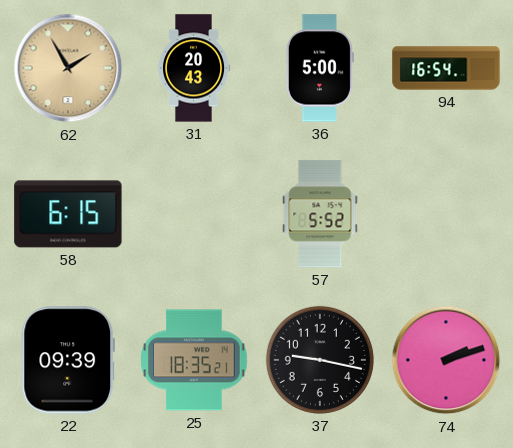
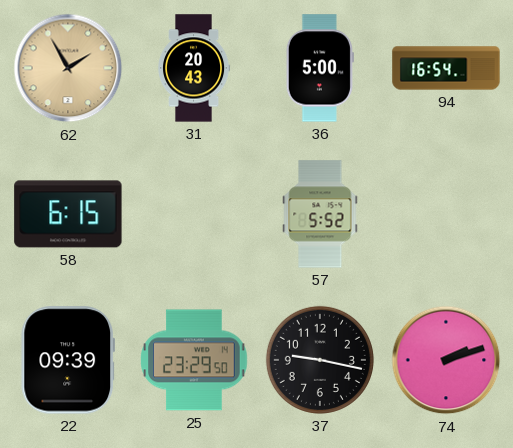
25: 18:35 -> 23:29
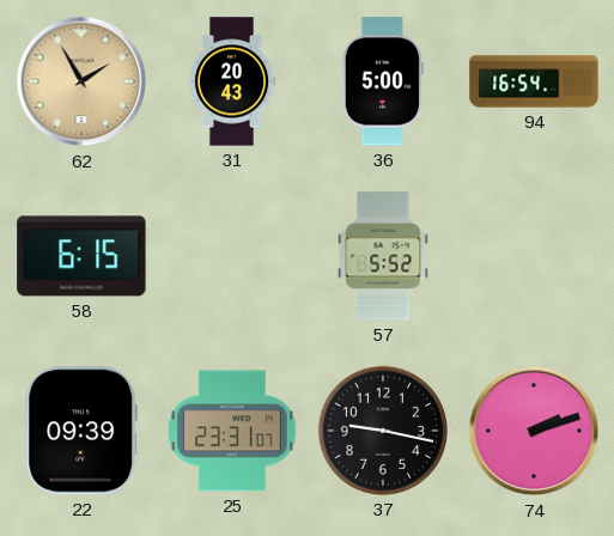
25: 23:29 -> 23:31
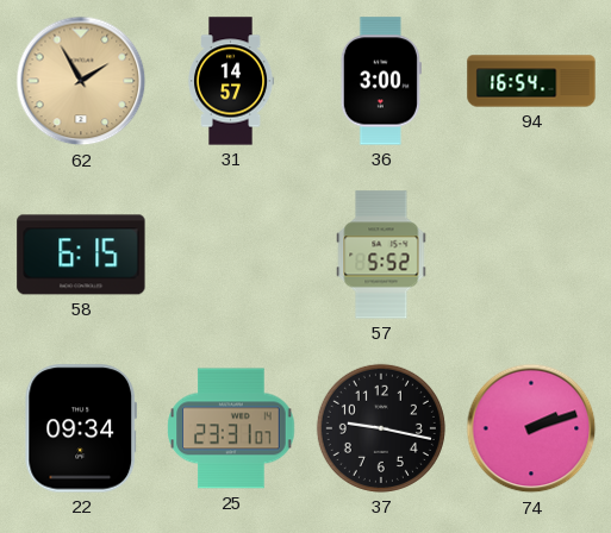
31: 20:43 -> 14:57
36: 5:00 -> 3:00
22: 09:39 -> 09:34
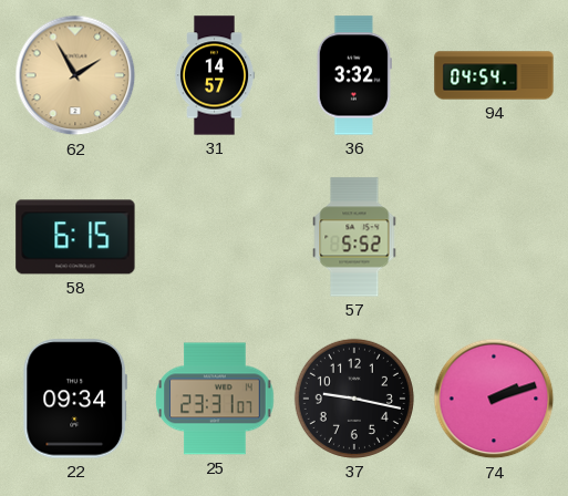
36: 3:00 -> 3:32
94: 16:54 -> 04:54
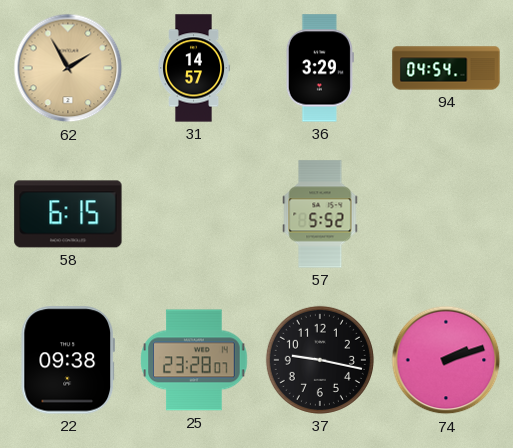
36: 3:32 -> 3:29
22: 09:34 -> 09:38
25: 23:31 -> 23:28
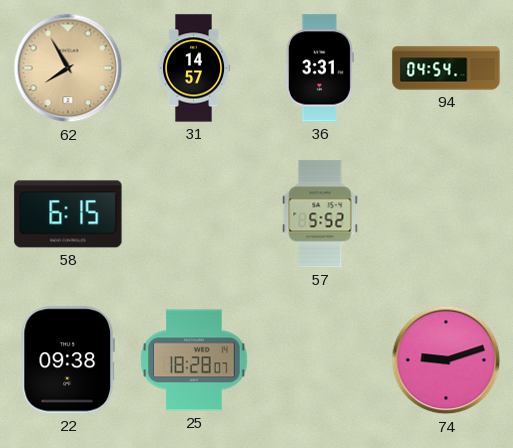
62: 1:55 -> 7:55
36: 3:29 -> 3:31
25: 23:28 -> 18:28
37: 9:17 -> none
74: 2:12 -> 9:12
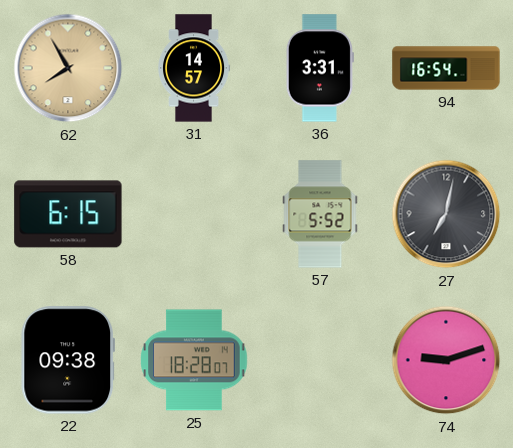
94: 04:54 -> 16:54
27: none -> 7:02
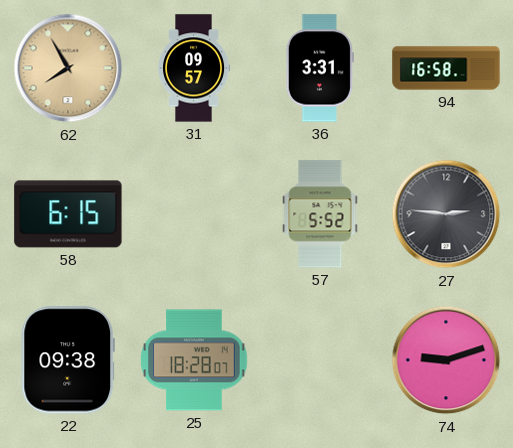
31: 14:57 -> 09:57
94: 16:54 -> 16:58
27: 7:02 -> 2:46
